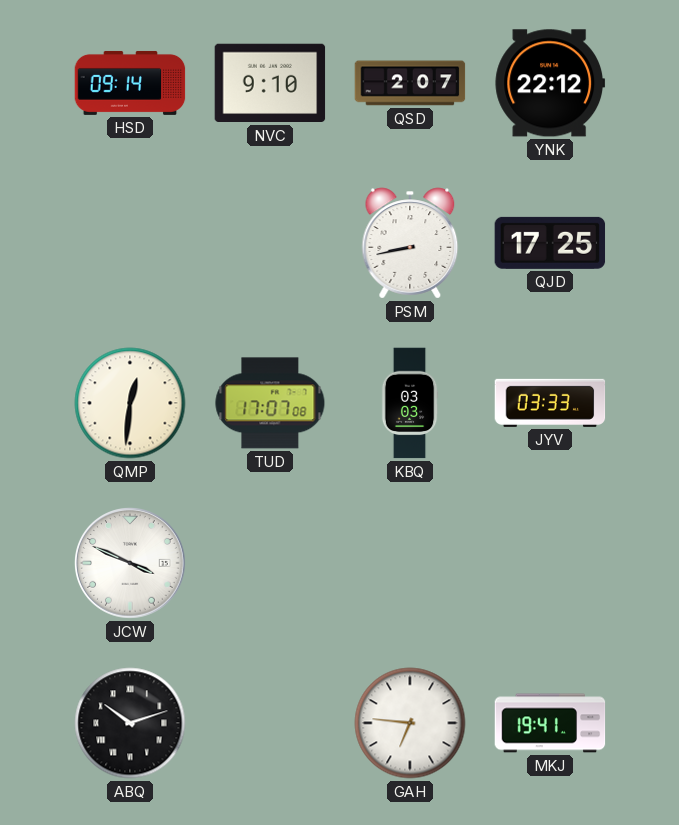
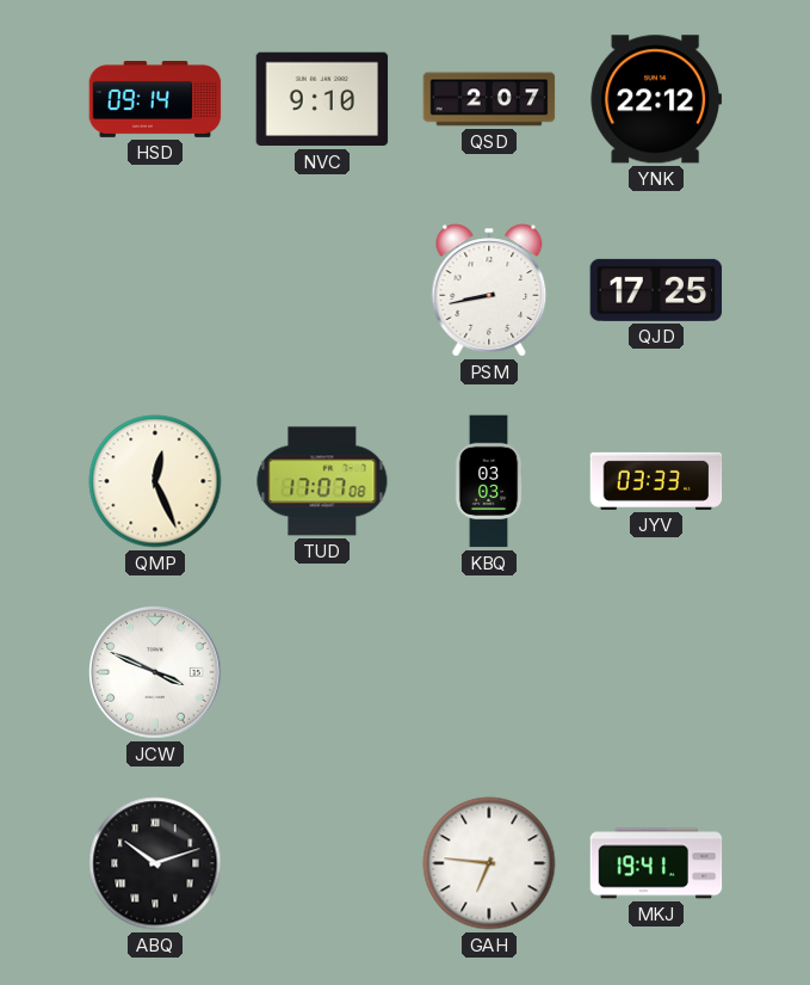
QMP: 12:31 -> 12:26
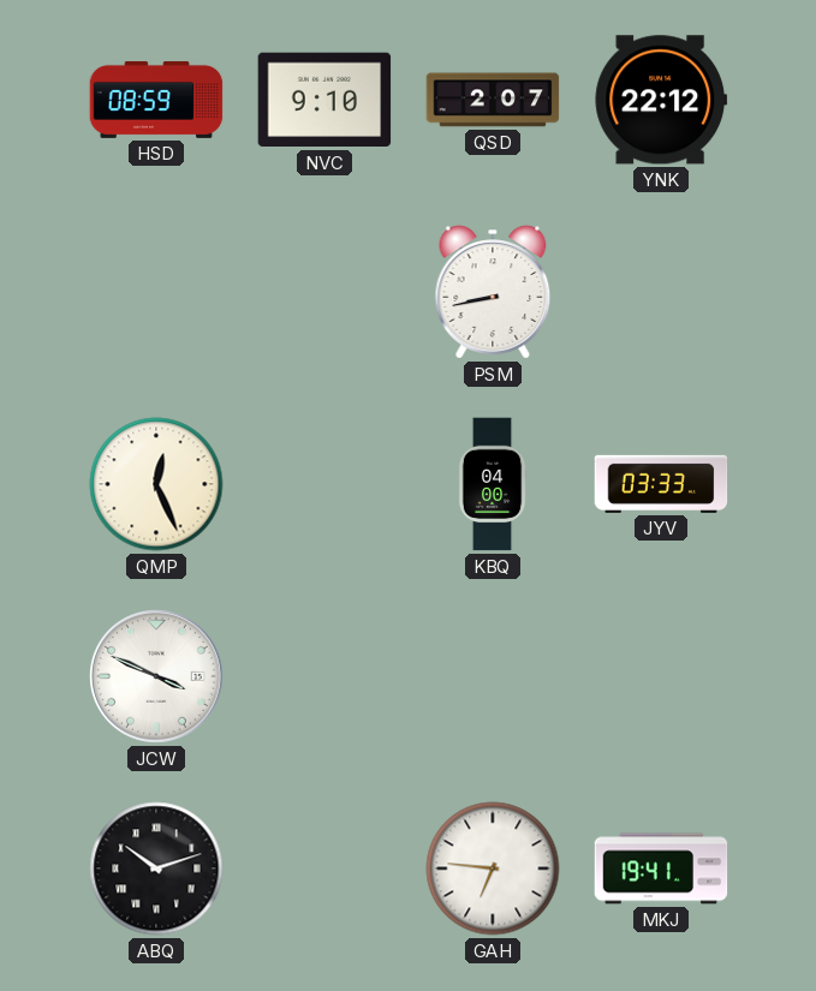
HSD: 09:14 -> 08:59
QJD: 17:25 -> none
TUD: 17:07 -> none
KBQ: 03:03 -> 04:00
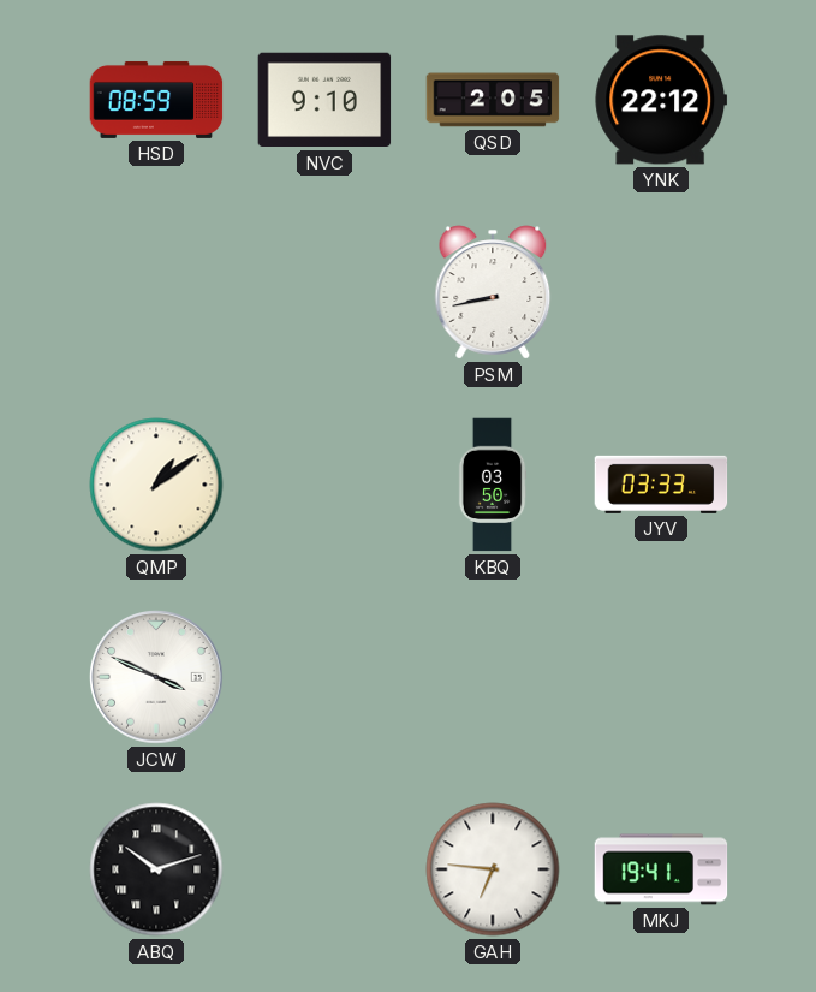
QSD: 2:07 -> 2:05
QMP: 12:26 -> 1:09
KBQ: 04:00 -> 03:50
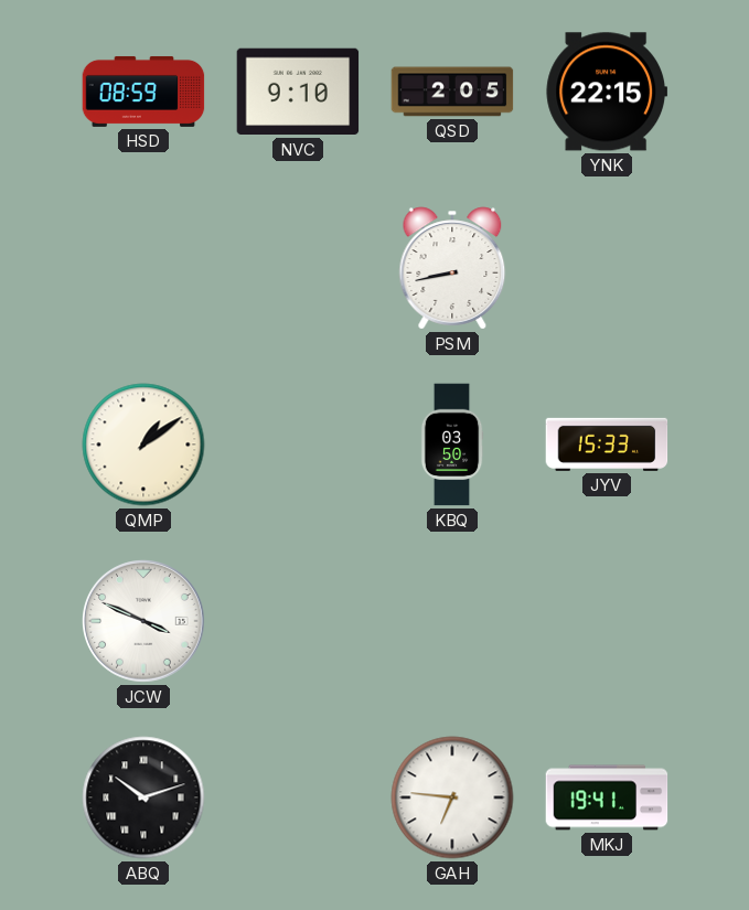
YNK: 22:12 -> 22:15
JYV: 03:33 -> 15:33
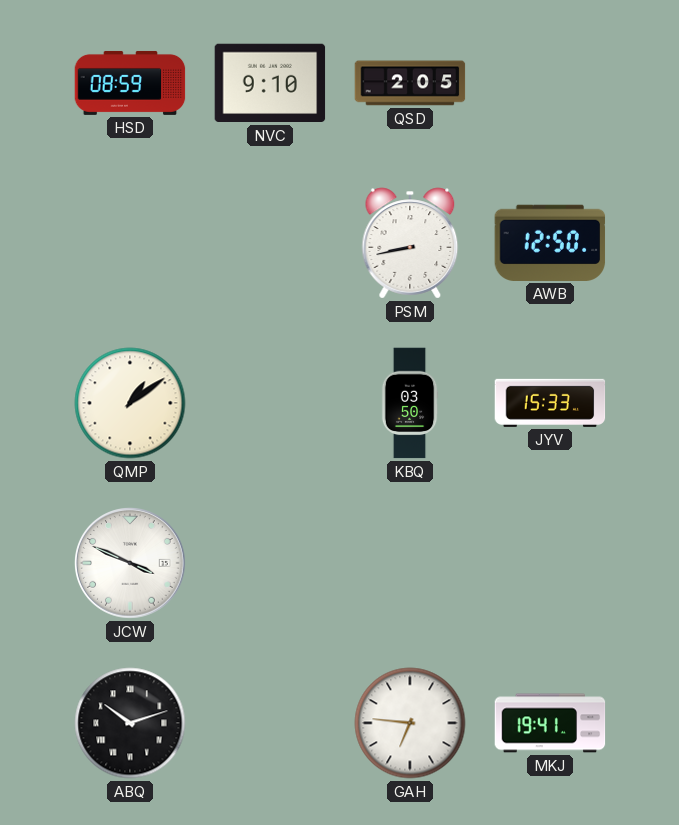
YNK: 22:15 -> none
AWB: none -> 12:50
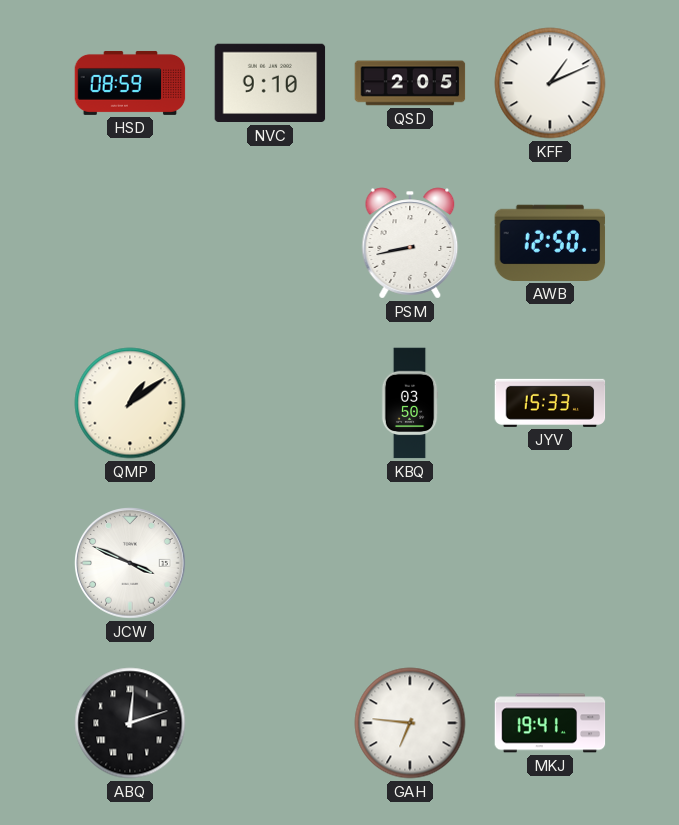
KFF: none -> 1:11
ABQ: 10:12 -> 12:12
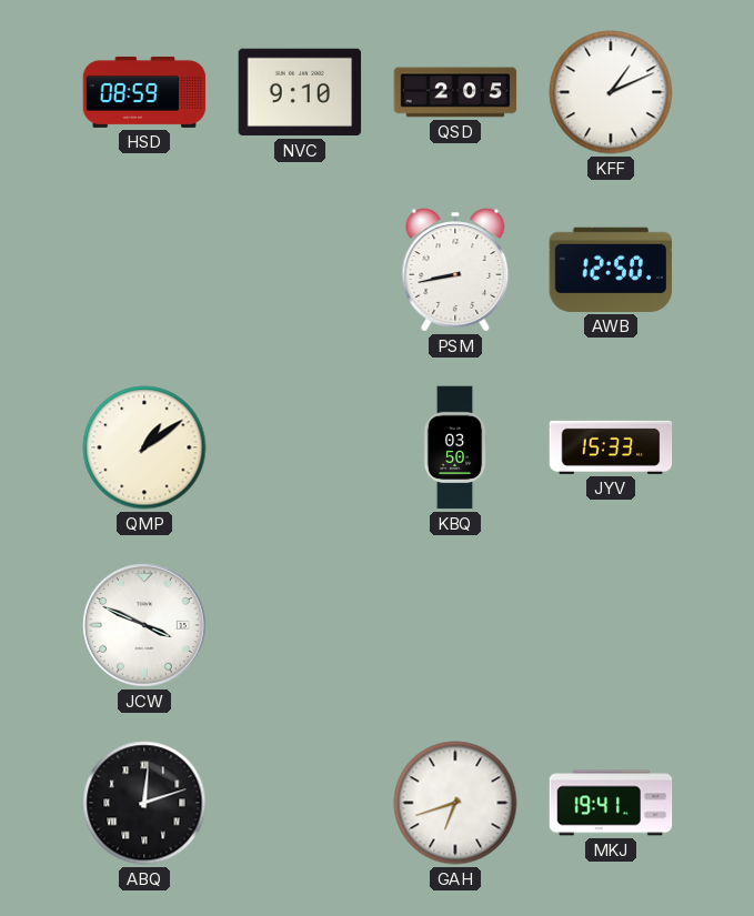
GAH: 6:46 -> 6:42
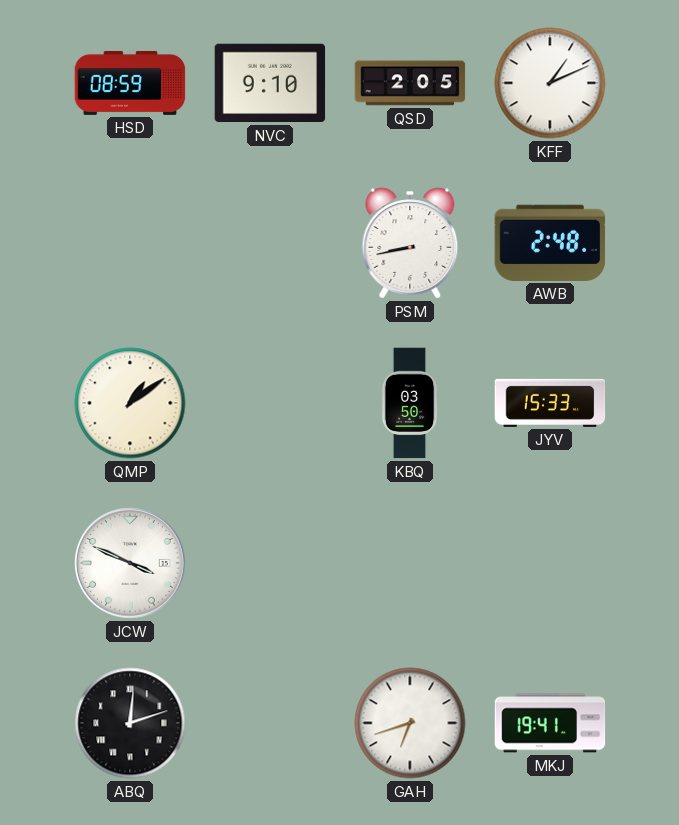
AWB: 12:50 -> 2:48
